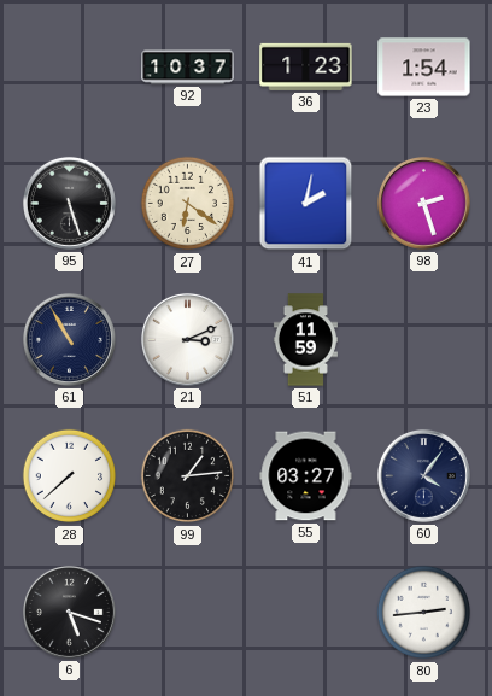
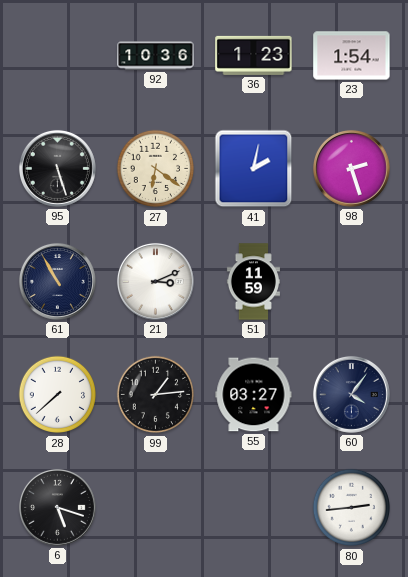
92: 10:37 -> 10:36
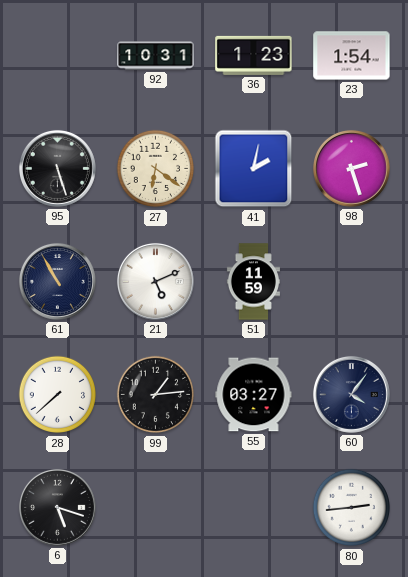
92: 10:36 -> 10:31
21: 3:11 -> 5:11
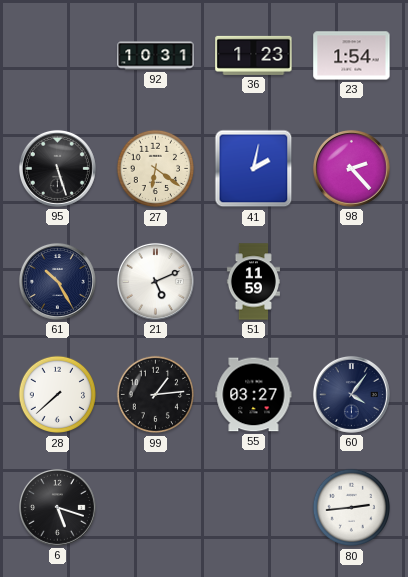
98: 2:27 -> 2:23
61: 10:55 -> 10:25
